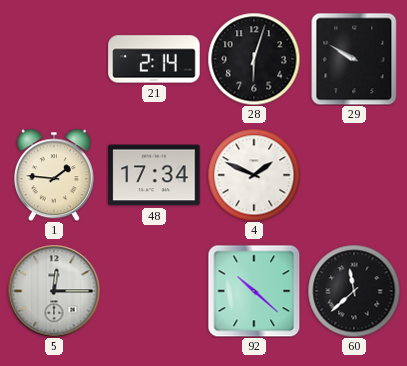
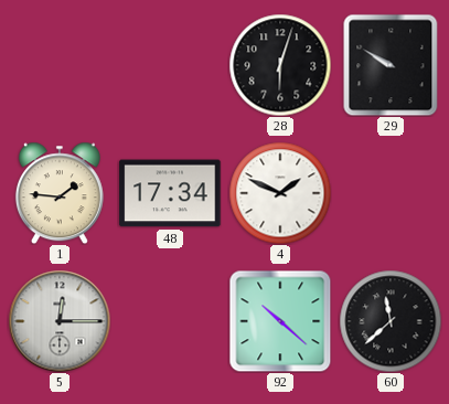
21: 2:14 -> none
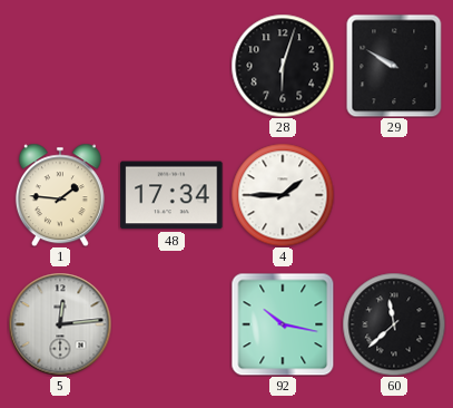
4: 1:49 -> 1:45
5: 12:15 -> 12:14
92: 10:22 -> 10:17
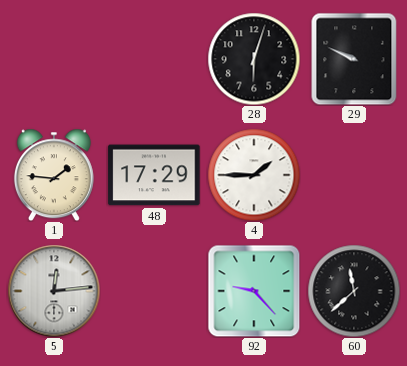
29: 9:50 -> 9:49
48: 17:34 -> 17:29
92: 10:17 -> 9:23
